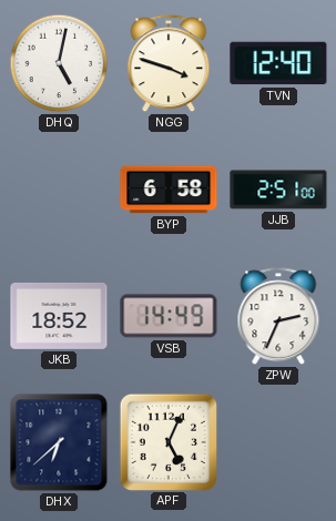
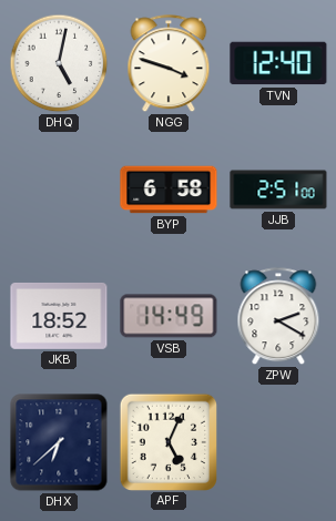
ZPW: 2:34 -> 2:20
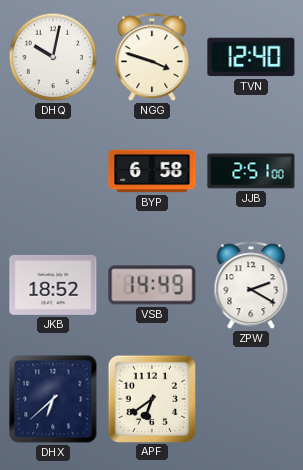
DHQ: 5:02 -> 10:02
APF: 5:04 -> 6:39
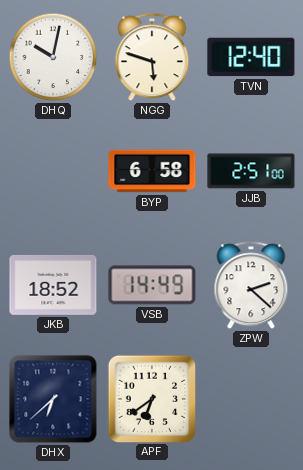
NGG: 3:48 -> 5:48
ZPW: 2:20 -> 2:22
